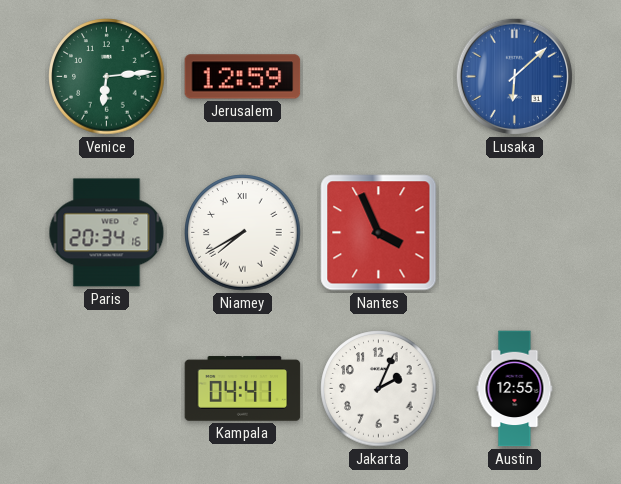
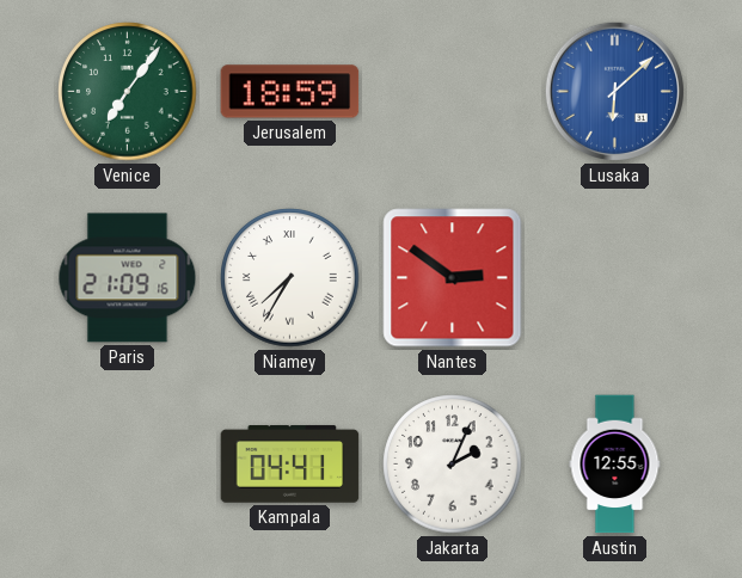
Venice: 6:14 -> 7:06
Jerusalem: 12:59 -> 18:59
Paris: 20:34 -> 21:09
Niamey: 7:40 -> 7:35
Nantes: 3:56 -> 2:51
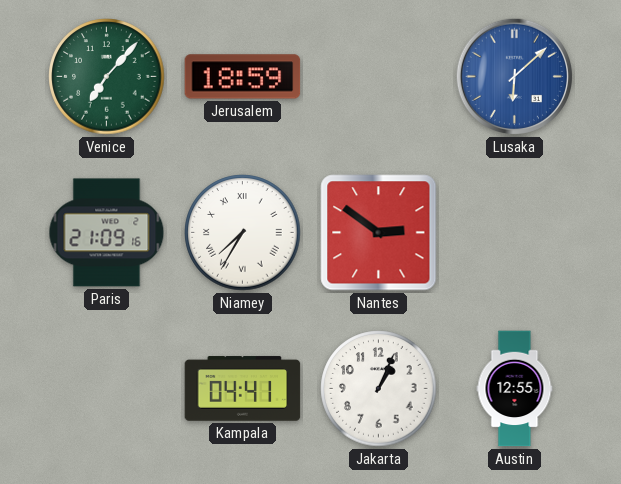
Venice: 7:06 -> 7:07
Jakarta: 2:04 -> 1:04
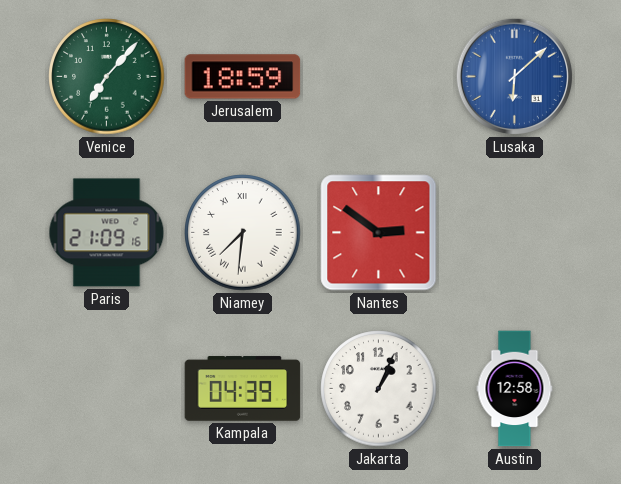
Niamey: 7:35 -> 7:31
Kampala: 04:41 -> 04:39
Austin: 12:55 -> 12:58
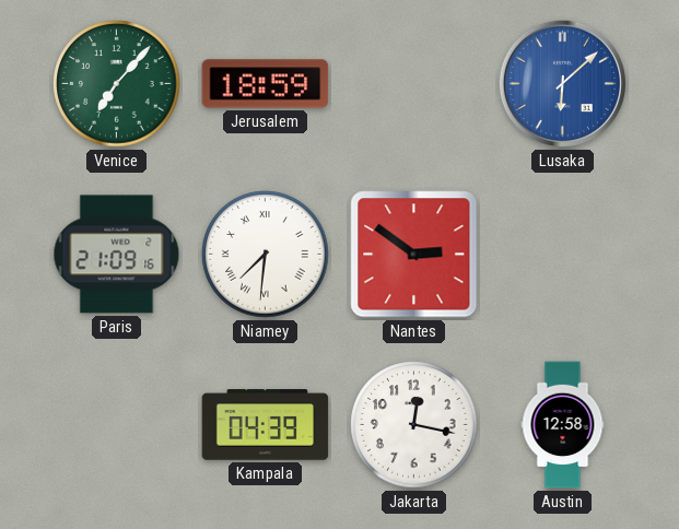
Jakarta: 1:04 -> 12:17
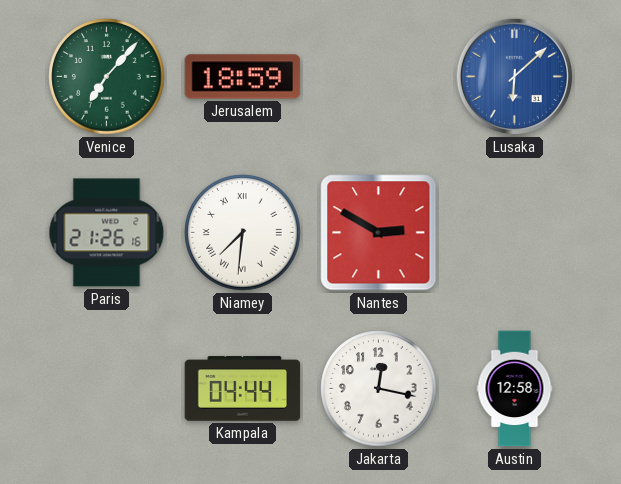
Paris: 21:09 -> 21:26
Nantes: 2:51 -> 2:50
Kampala: 04:39 -> 04:44
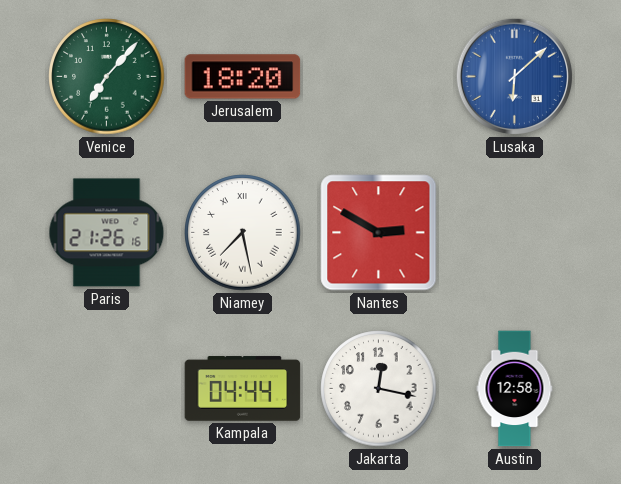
Jerusalem: 18:59 -> 18:20
Niamey: 7:31 -> 7:28
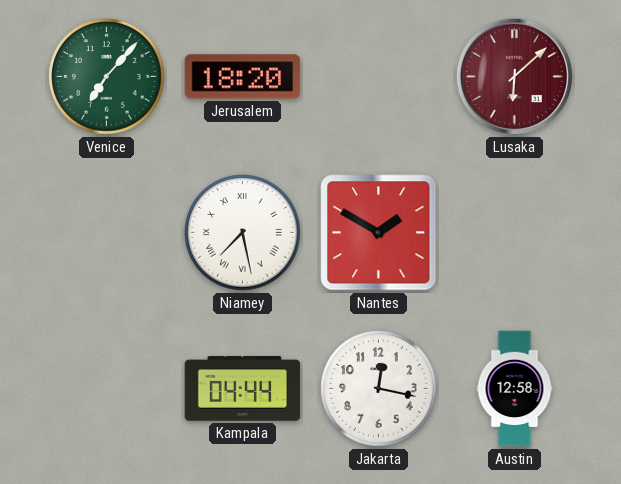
Lusaka dial: blue -> burgundy
Paris: 21:26 -> none
Nantes: 2:50 -> 1:50
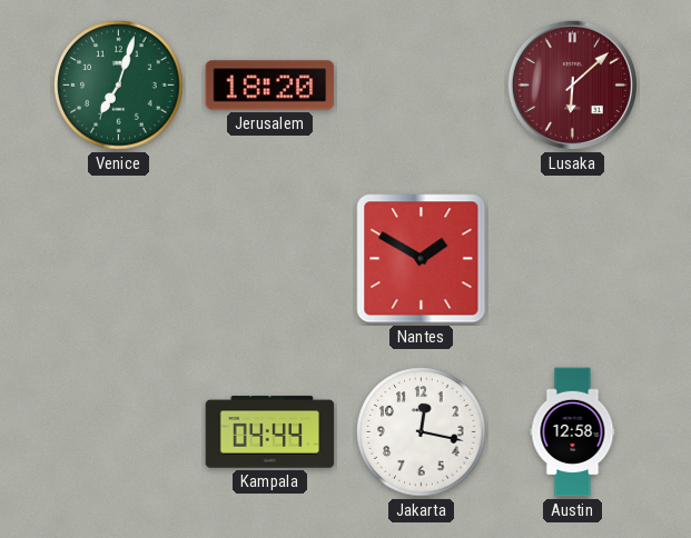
Venice: 7:07 -> 7:03
Niamey: 7:28 -> none
